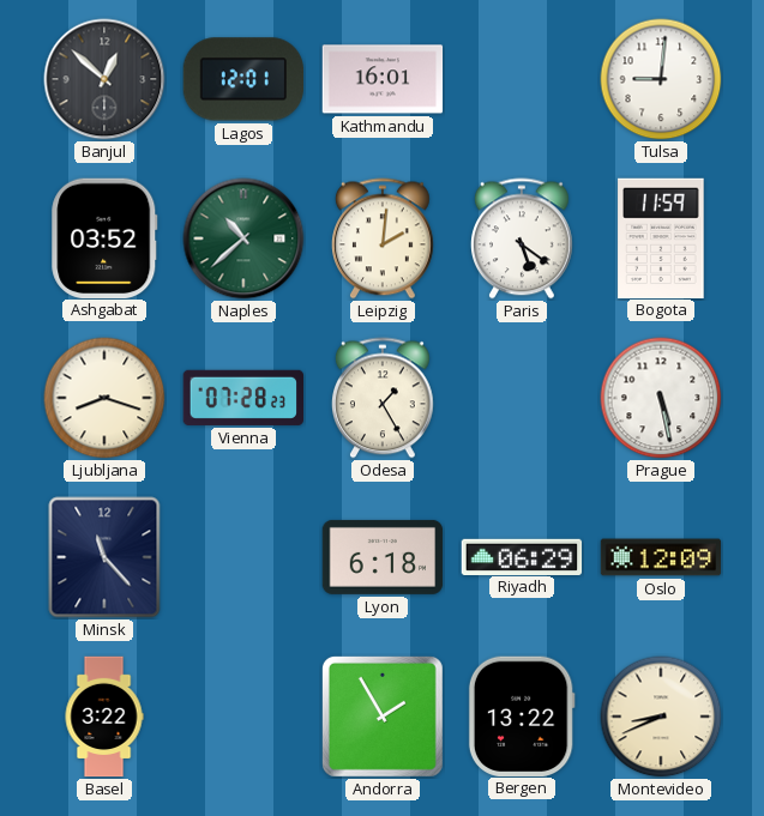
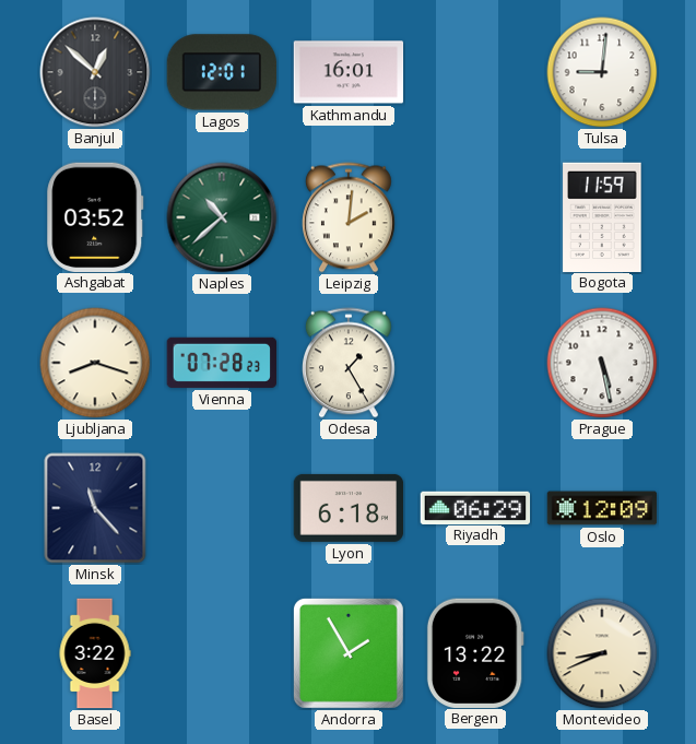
Paris: 5:21 -> none
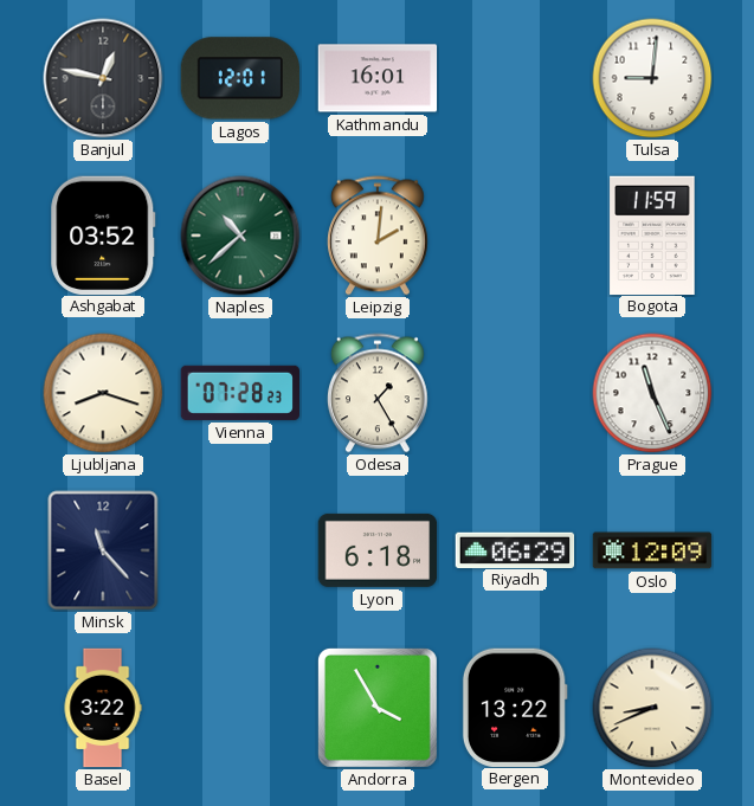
Banjul: 12:52 -> 12:47
Prague: 5:28 -> 11:26
Andorra: 1:55 -> 3:55
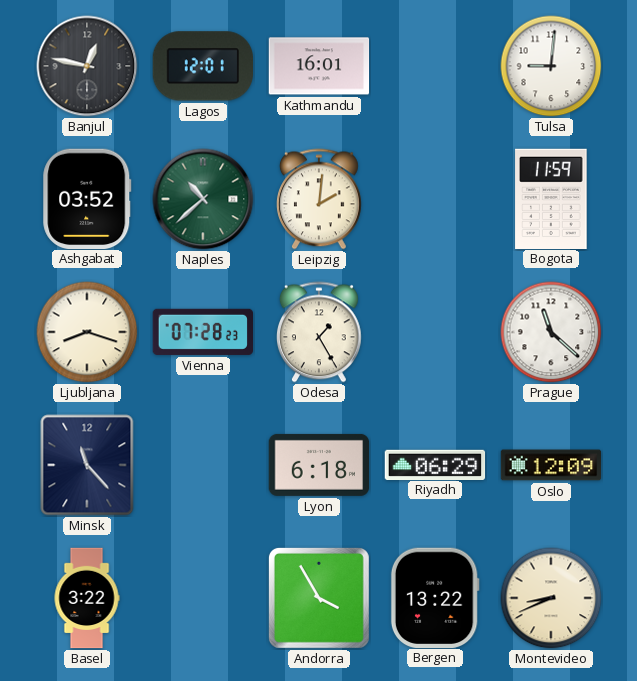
Prague: 11:26 -> 11:22
